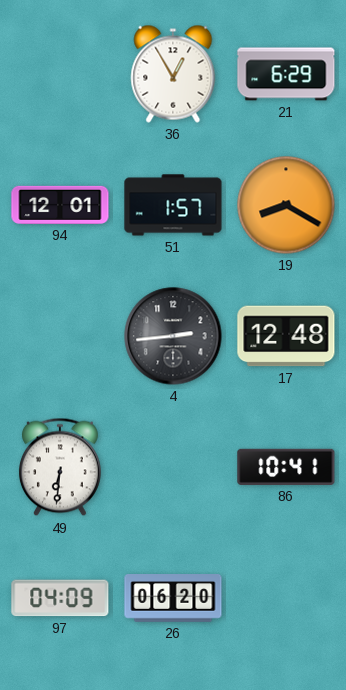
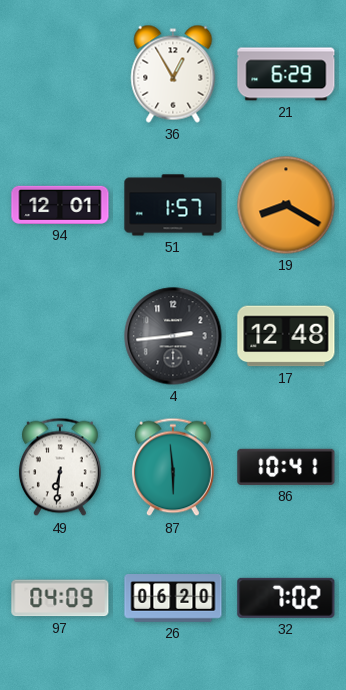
87: none -> 5:59
32: none -> 7:02
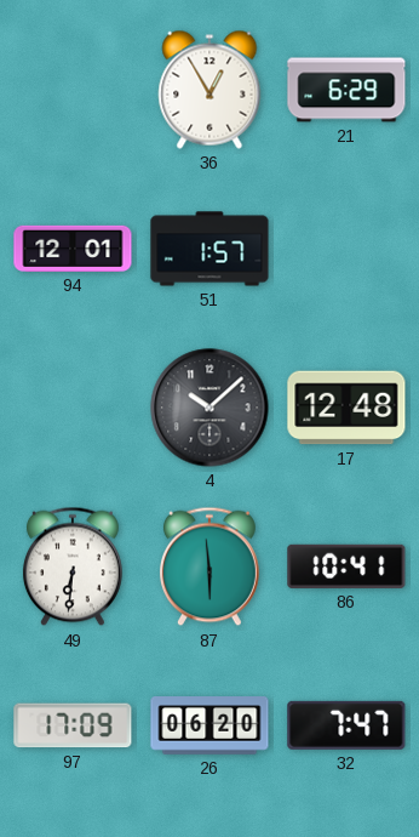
19: 8:20 -> none
4: 2:44 -> 10:08
97: 04:09 -> 17:09
32: 7:02 -> 7:47
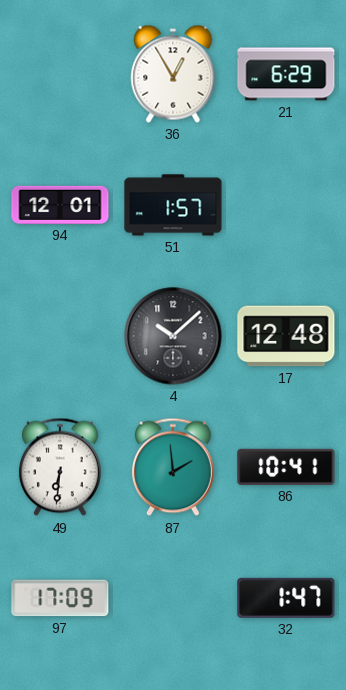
87: 5:59 -> 1:59
26: 06:20 -> none
32: 7:47 -> 1:47
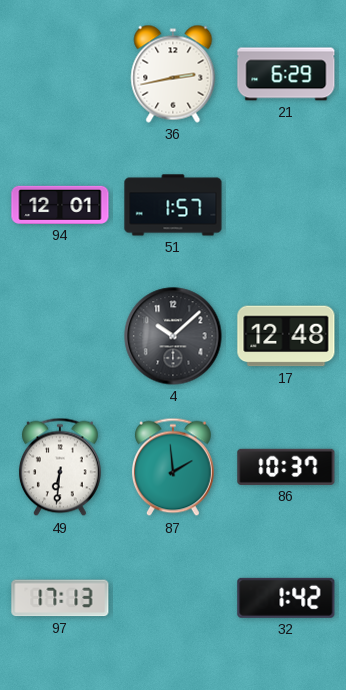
36: 12:55 -> 2:43
86: 10:41 -> 10:37
97: 17:09 -> 17:13
32: 1:47 -> 1:42
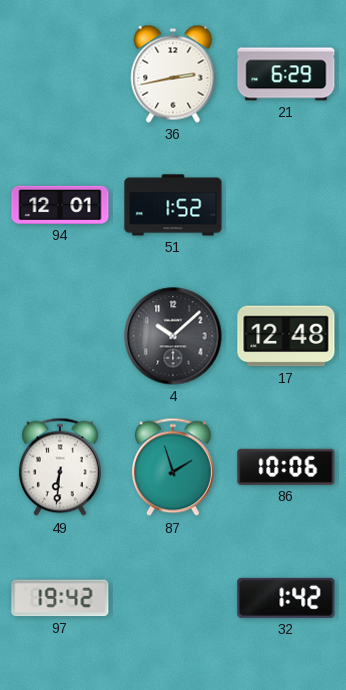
51: 1:57 -> 1:52
87: 1:59 -> 1:57
86: 10:37 -> 10:06
97: 17:13 -> 19:42
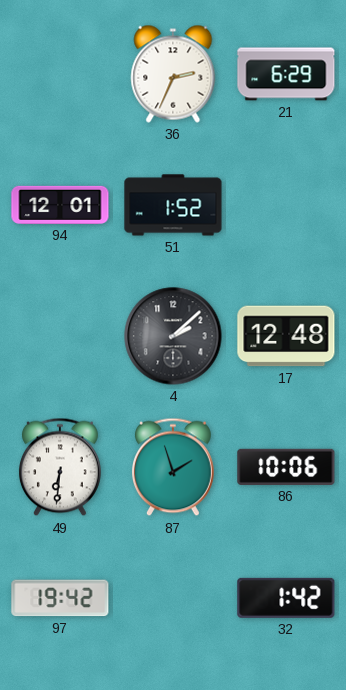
36: 2:43 -> 2:34
4: 10:08 -> 2:08
